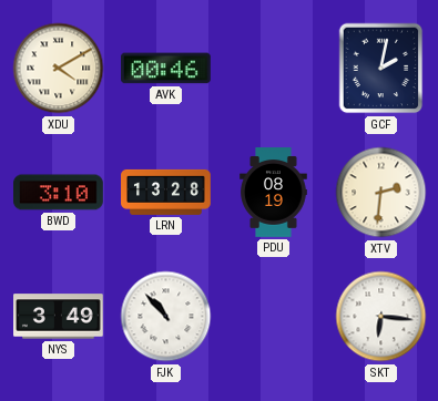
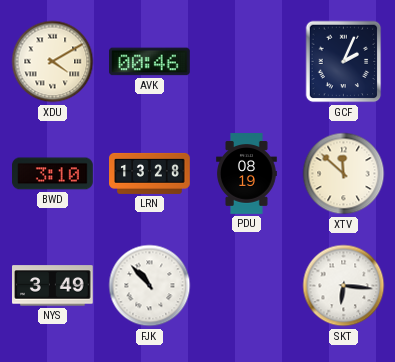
GCF: 2:02 -> 2:04
XTV: 2:31 -> 11:52
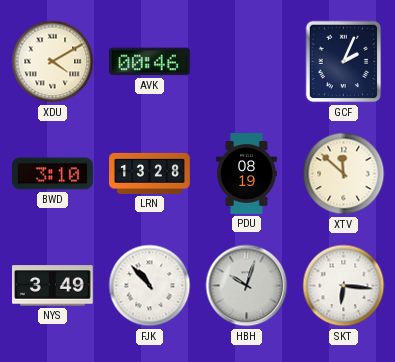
HBH: none -> 10:03
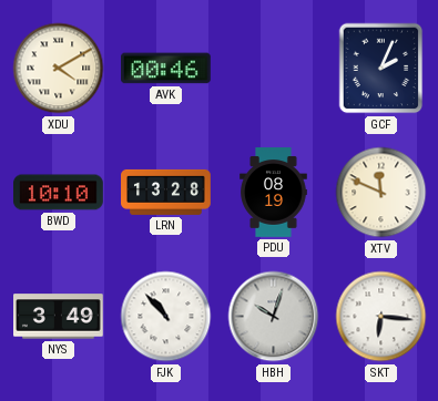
BWD: 3:10 -> 10:10
XTV: 11:52 -> 11:49
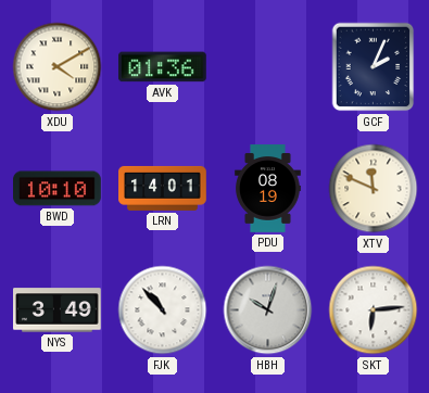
AVK: 00:46 -> 01:36
LRN: 13:28 -> 14:01
SKT: 6:16 -> 6:14
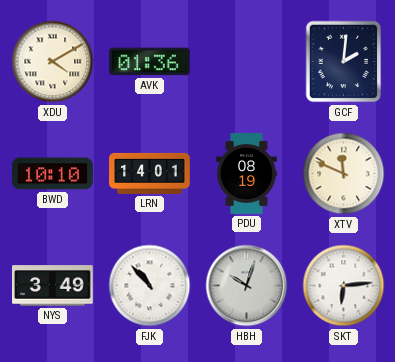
GCF: 2:04 -> 2:01
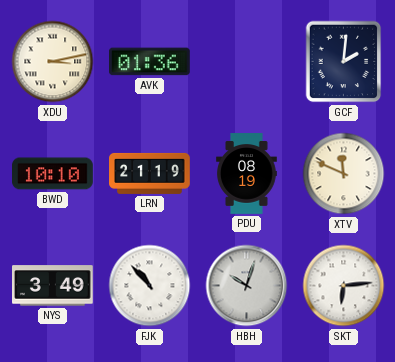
XDU: 4:10 -> 3:13
LRN: 14:01 -> 21:19
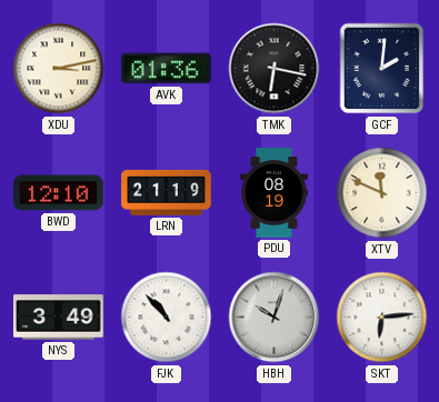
TMK: none -> 6:17
BWD: 10:10 -> 12:10
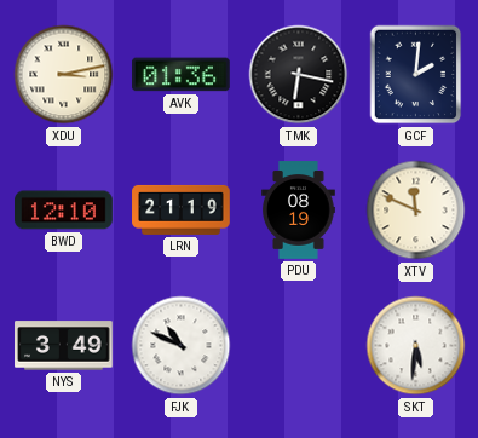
FJK: 10:53 -> 10:49
HBH: 10:03 -> none
SKT: 6:14 -> 5:31
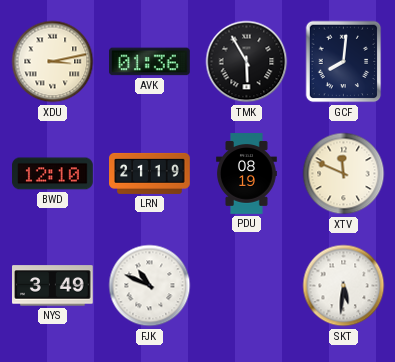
TMK: 6:17 -> 5:55
GCF: 2:01 -> 8:01
